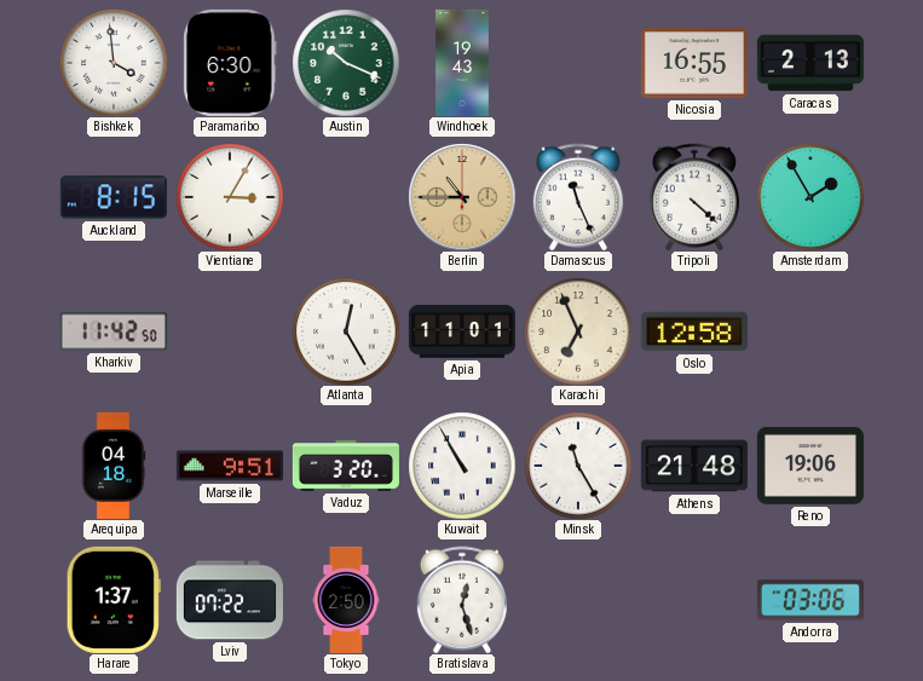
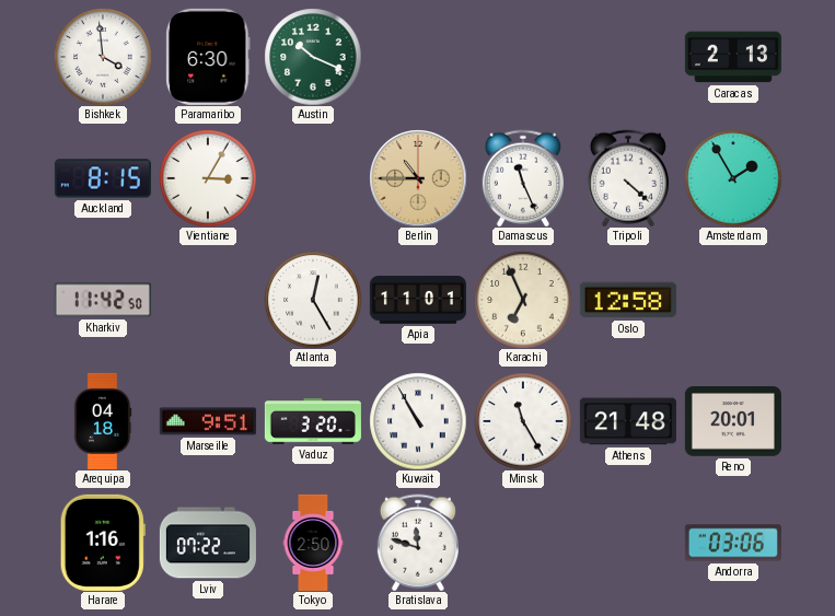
Windhoek: 19:43 -> none
Nicosia: 16:55 -> none
Reno: 19:06 -> 20:01
Harare: 1:37 -> 1:16
Bratislava: 12:27 -> 11:48
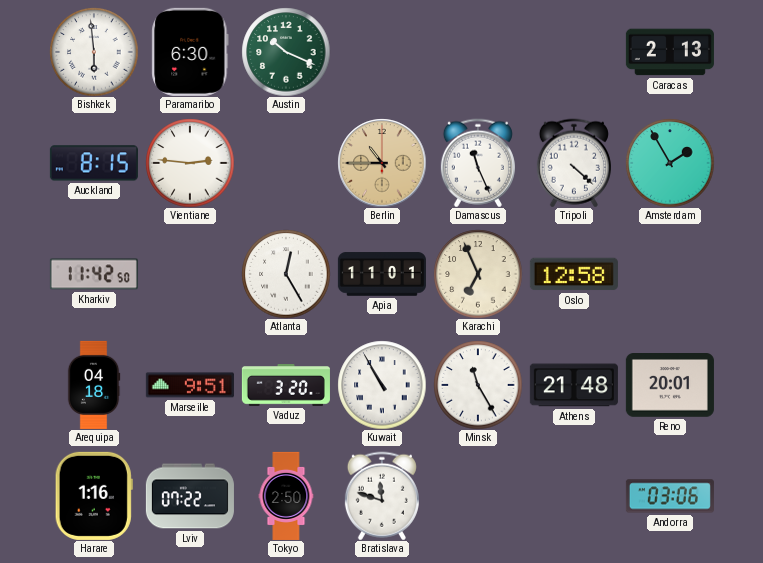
Bishkek: 3:59 -> 5:59
Vientiane: 3:05 -> 2:46
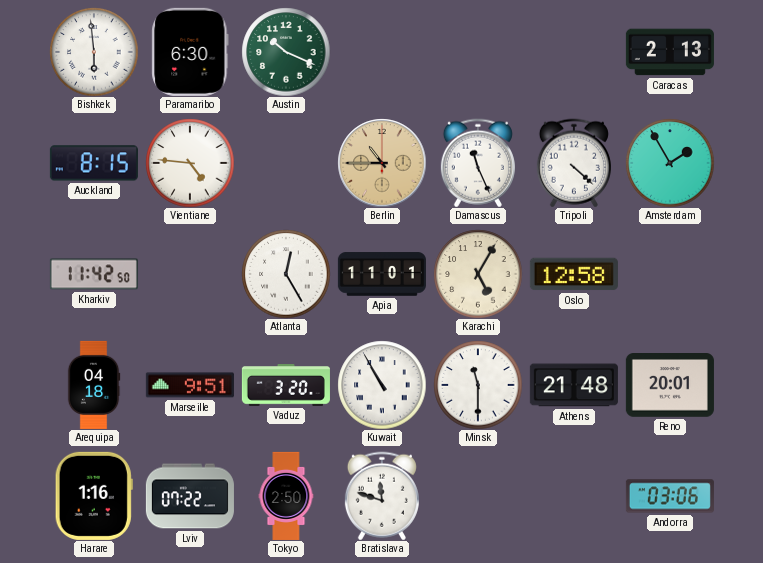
Vientiane: 2:46 -> 4:46
Karachi: 6:56 -> 5:05
Minsk: 11:25 -> 11:30
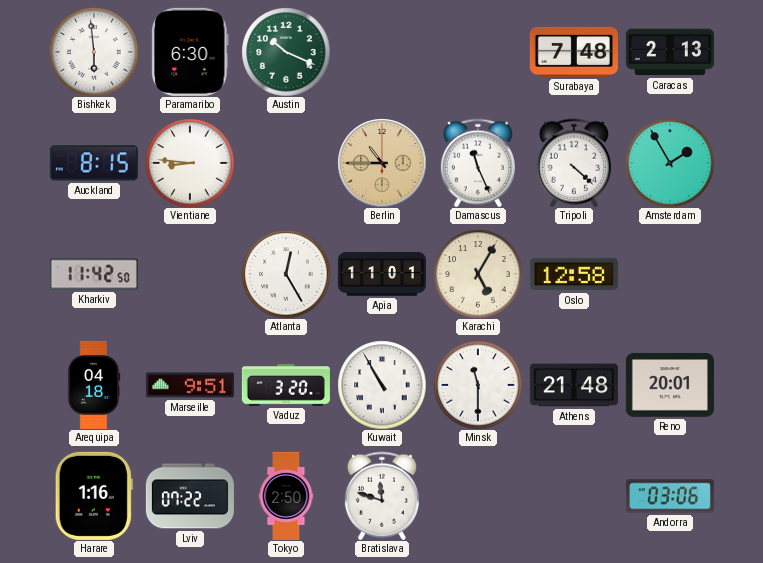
Surabaya: none -> 7:48
Vientiane: 4:46 -> 8:46
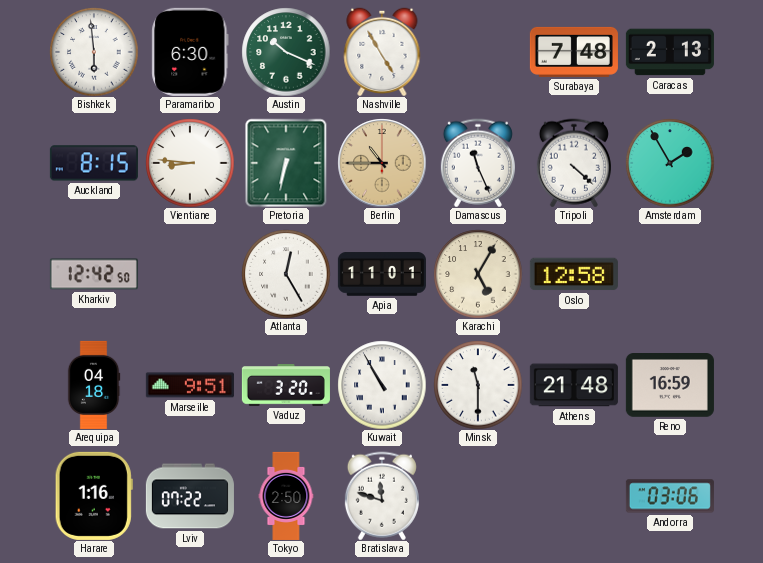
Nashville: none -> 4:55
Pretoria: none -> 6:32
Kharkiv: 11:42 -> 12:42
Reno: 20:01 -> 16:59
